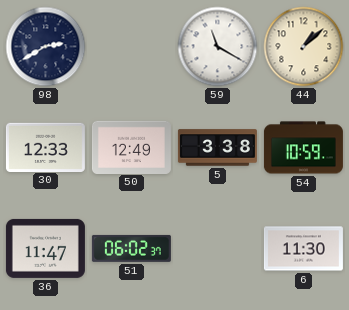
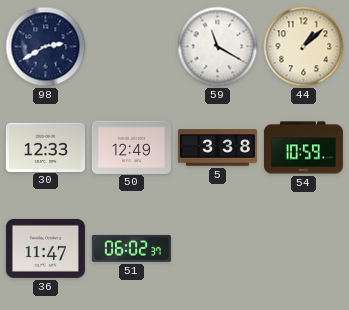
6: 11:30 -> none
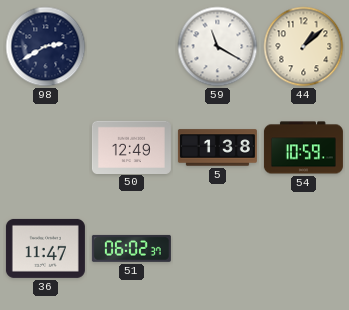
30: 12:33 -> none
5: 3:38 -> 1:38
